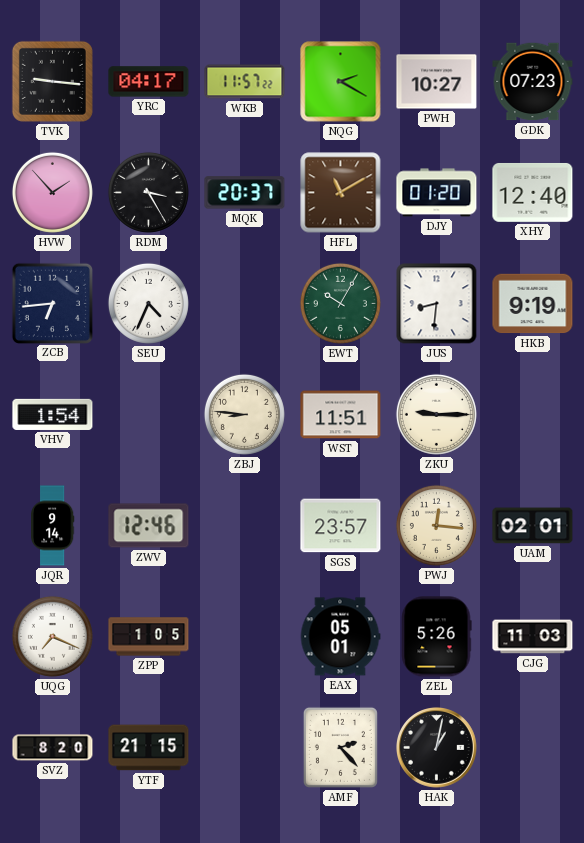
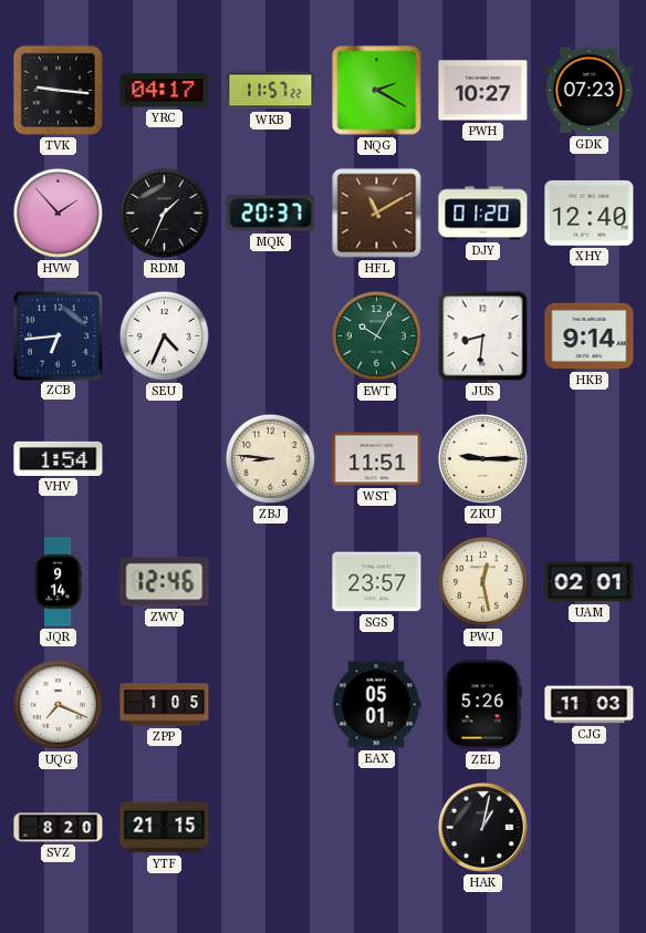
RDM: 3:25 -> 1:34
HKB: 9:19 -> 9:14
PWJ: 12:16 -> 12:28
AMF: 2:23 -> none
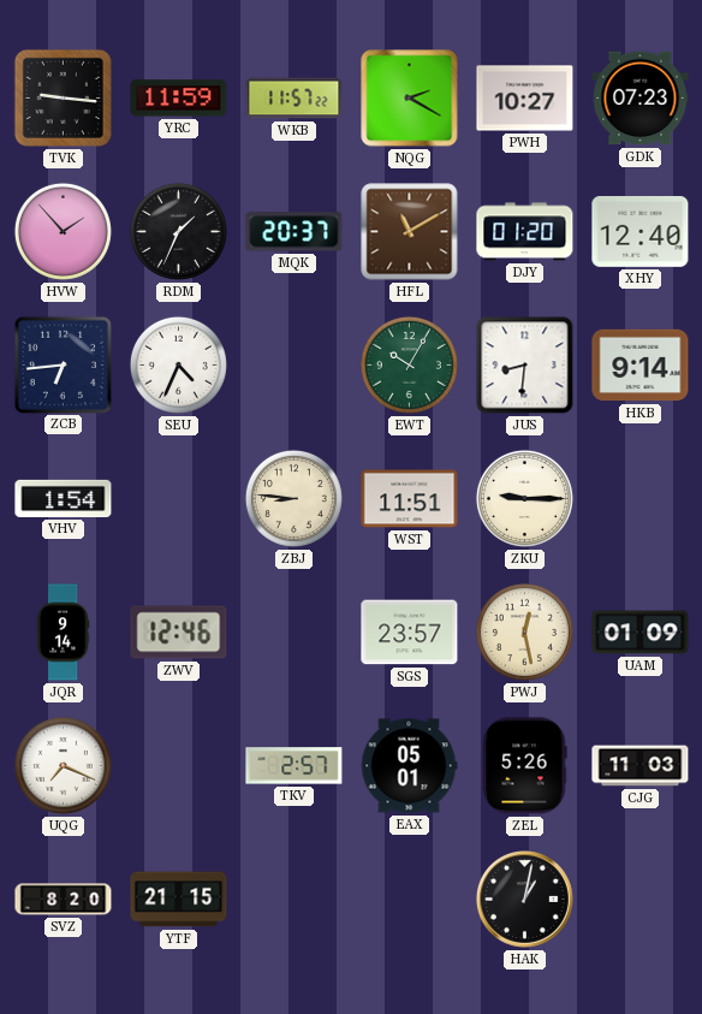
YRC: 04:17 -> 11:59
UAM: 02:01 -> 01:09
ZPP: 1:05 -> none
TKV: none -> 2:57
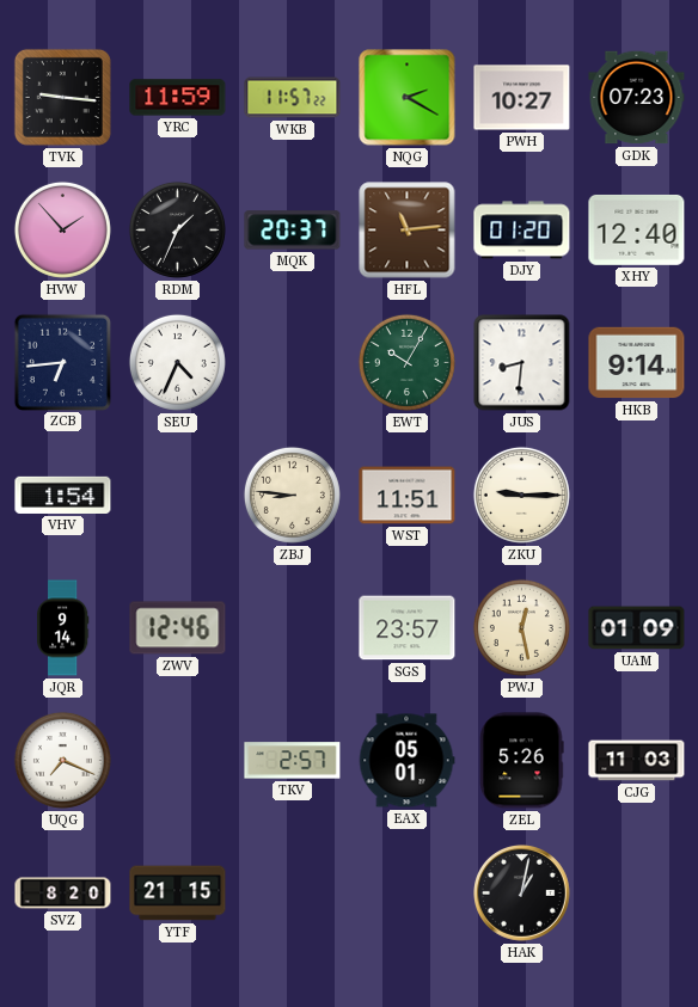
HFL: 11:10 -> 11:14
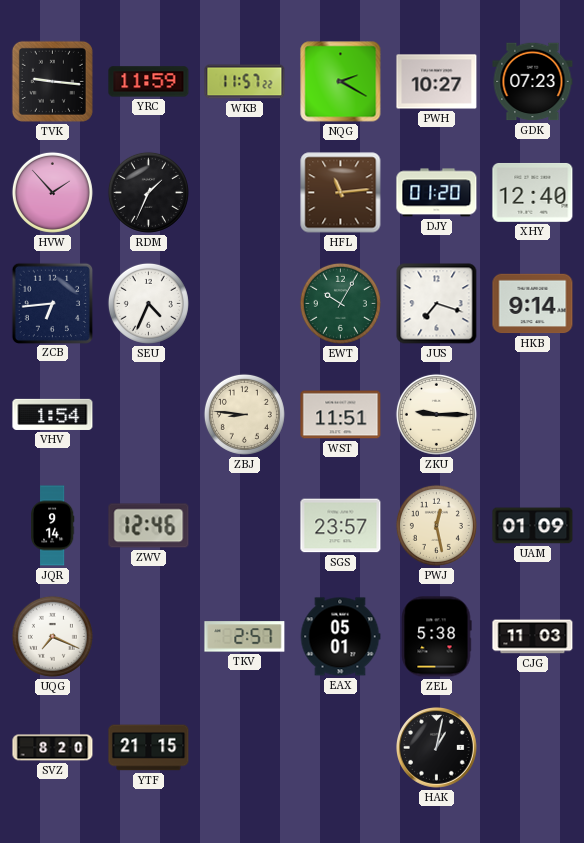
MQK: 20:37 -> none
JUS: 8:31 -> 7:18
ZEL: 5:26 -> 5:38
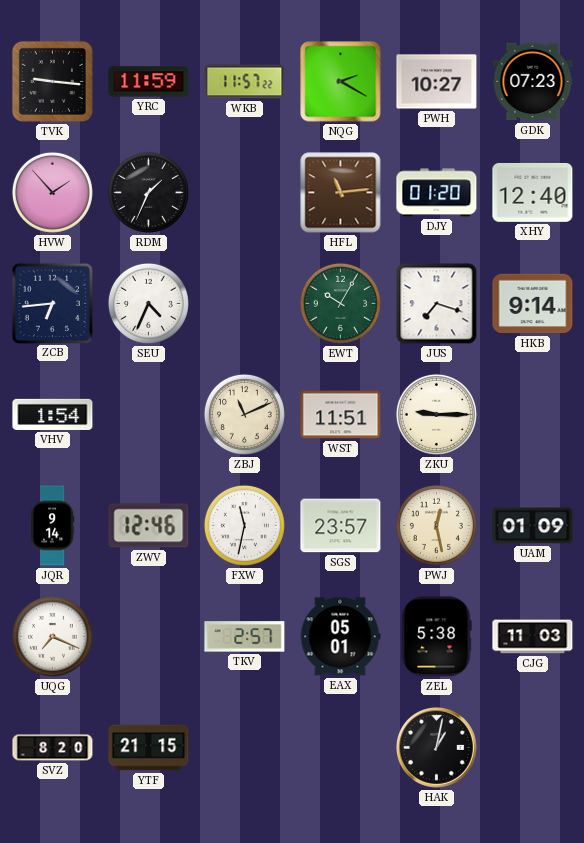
ZBJ: 8:46 -> 11:11
FXW: none -> 11:32
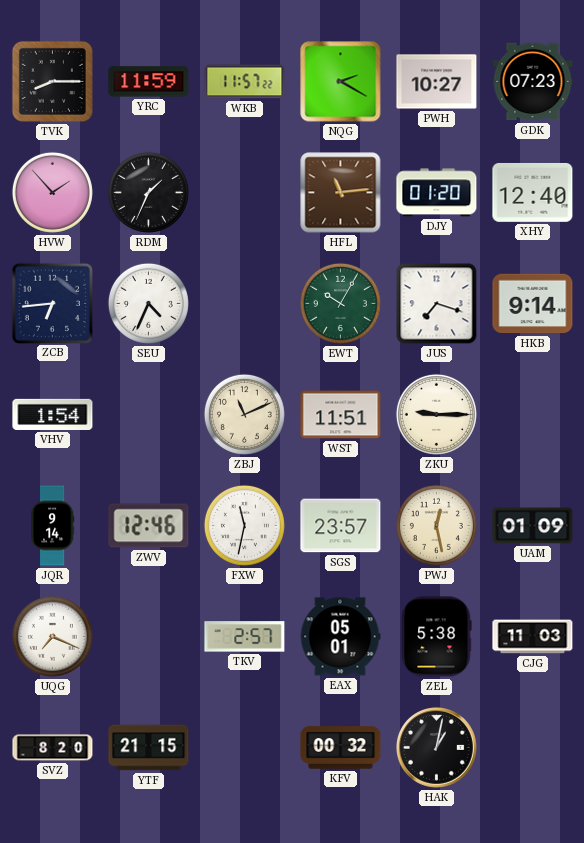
TVK: 9:16 -> 8:15
KFV: none -> 00:32
